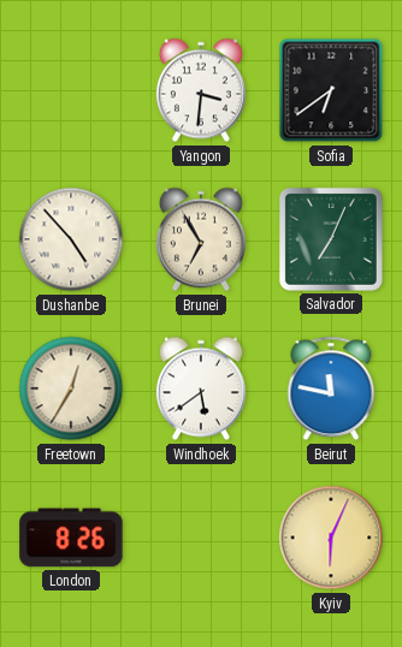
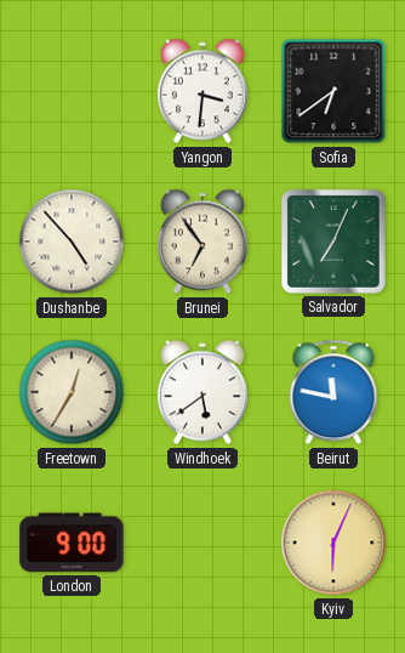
Brunei: 6:55 -> 6:54
London: 8:26 -> 9:00
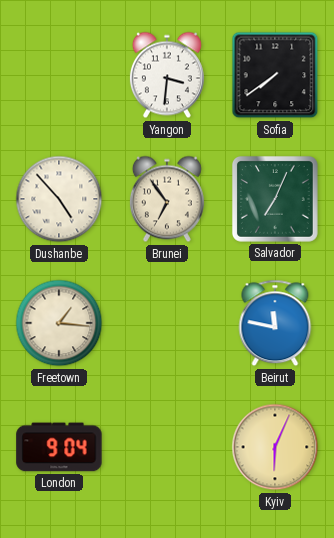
Sofia: 6:39 -> 7:39
Freetown: 12:35 -> 1:16
Windhoek: 5:39 -> none
London: 9:00 -> 9:04
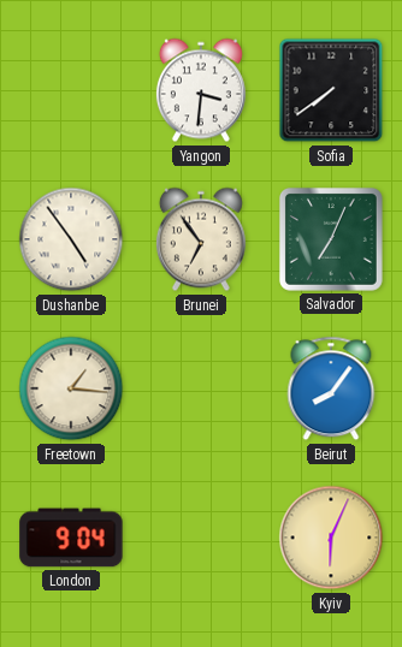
Dushanbe: 4:53 -> 4:54
Beirut: 11:47 -> 8:06
